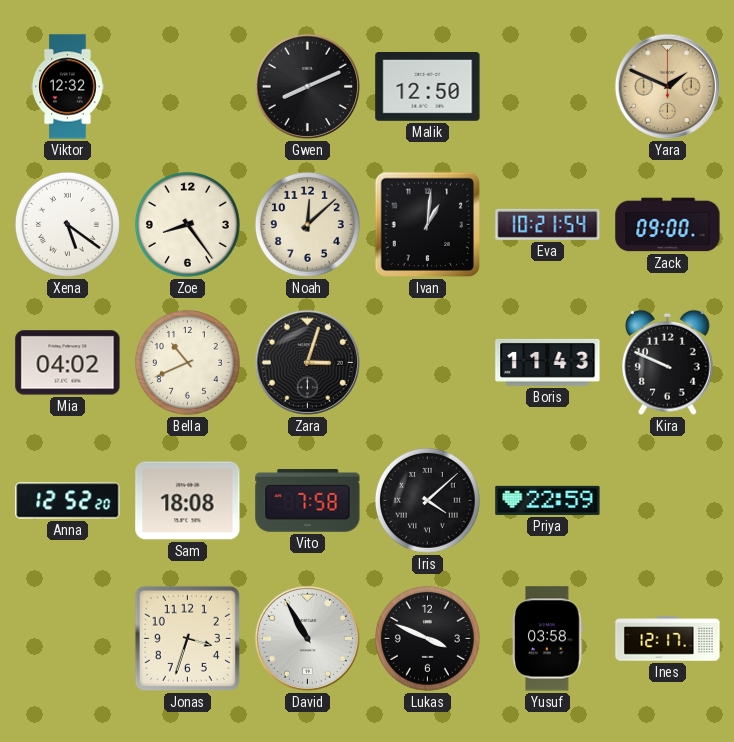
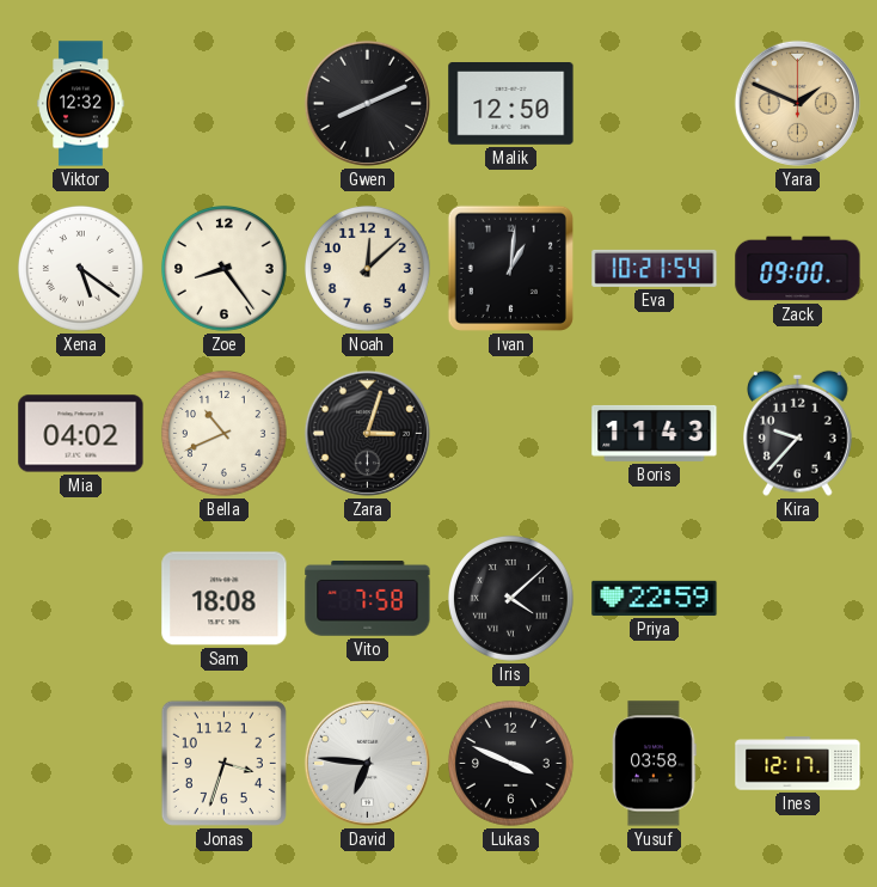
Kira: 9:49 -> 9:37
Anna: 12:52 -> none
David: 10:55 -> 6:46
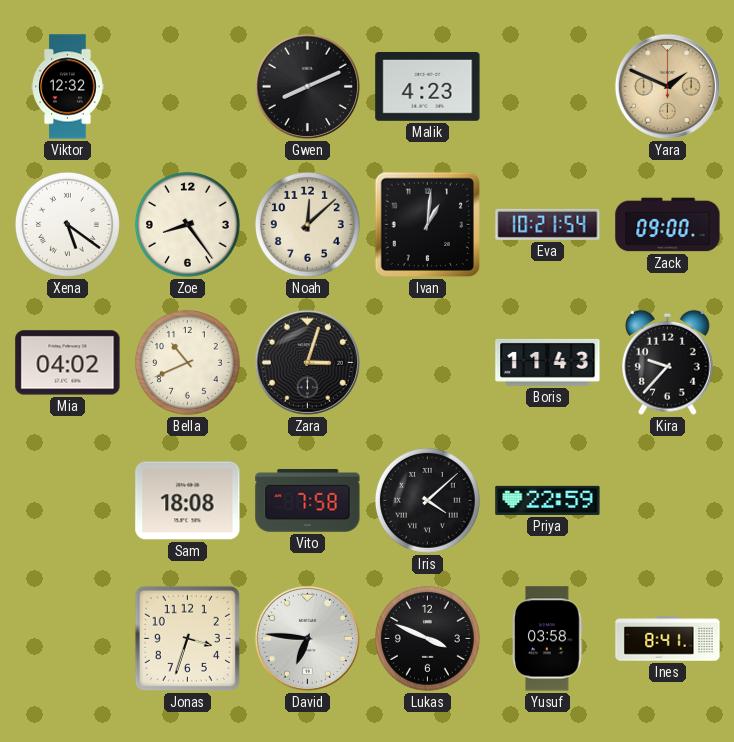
Malik: 12:50 -> 4:23
Ines: 12:17 -> 8:41
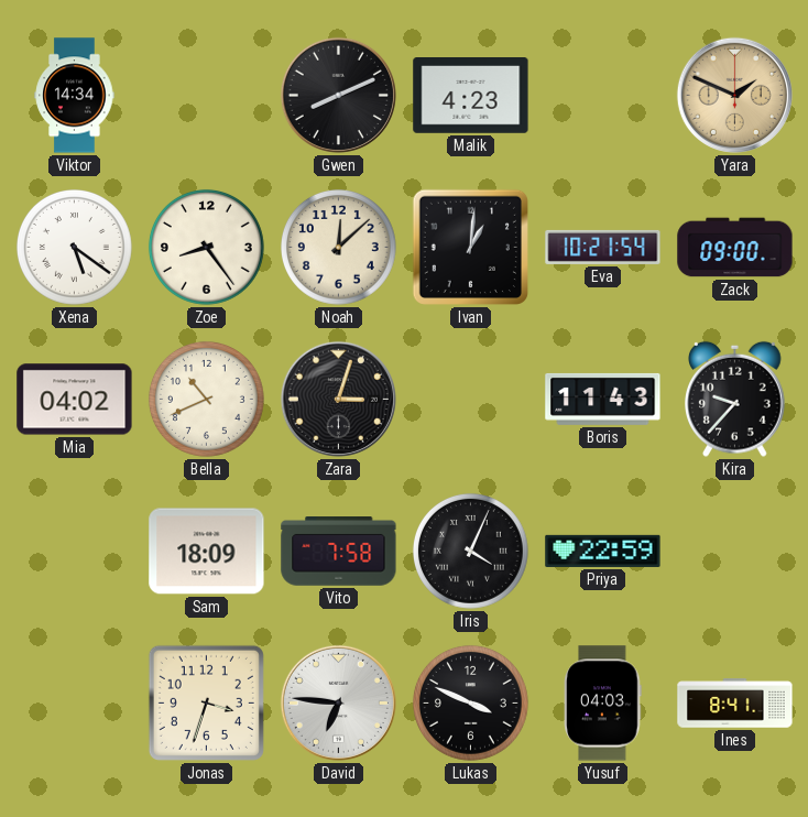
Viktor: 12:32 -> 14:34
Sam: 18:08 -> 18:09
Iris: 4:08 -> 4:04
Yusuf: 03:58 -> 04:03
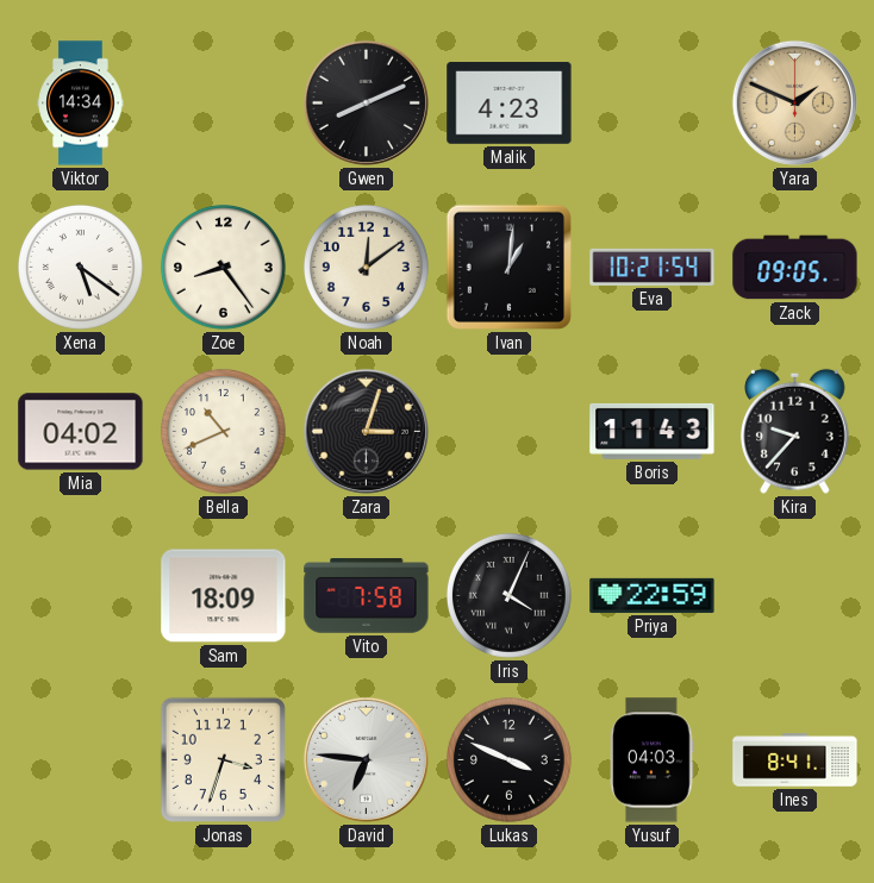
Noah: 12:08 -> 12:09
Zack: 09:00 -> 09:05
